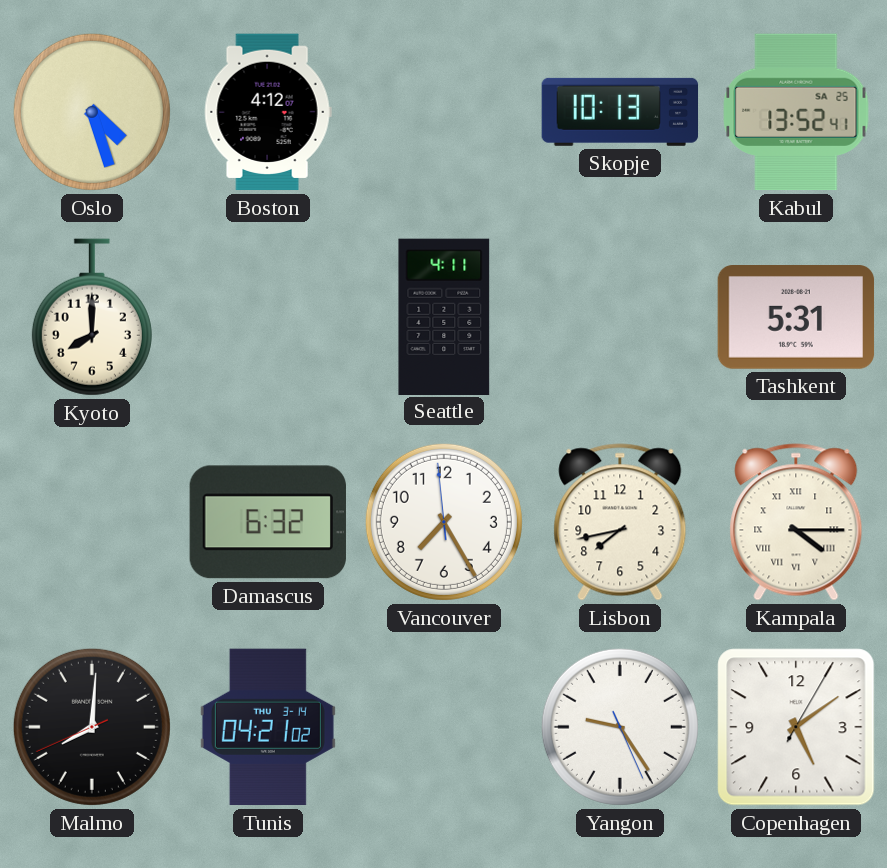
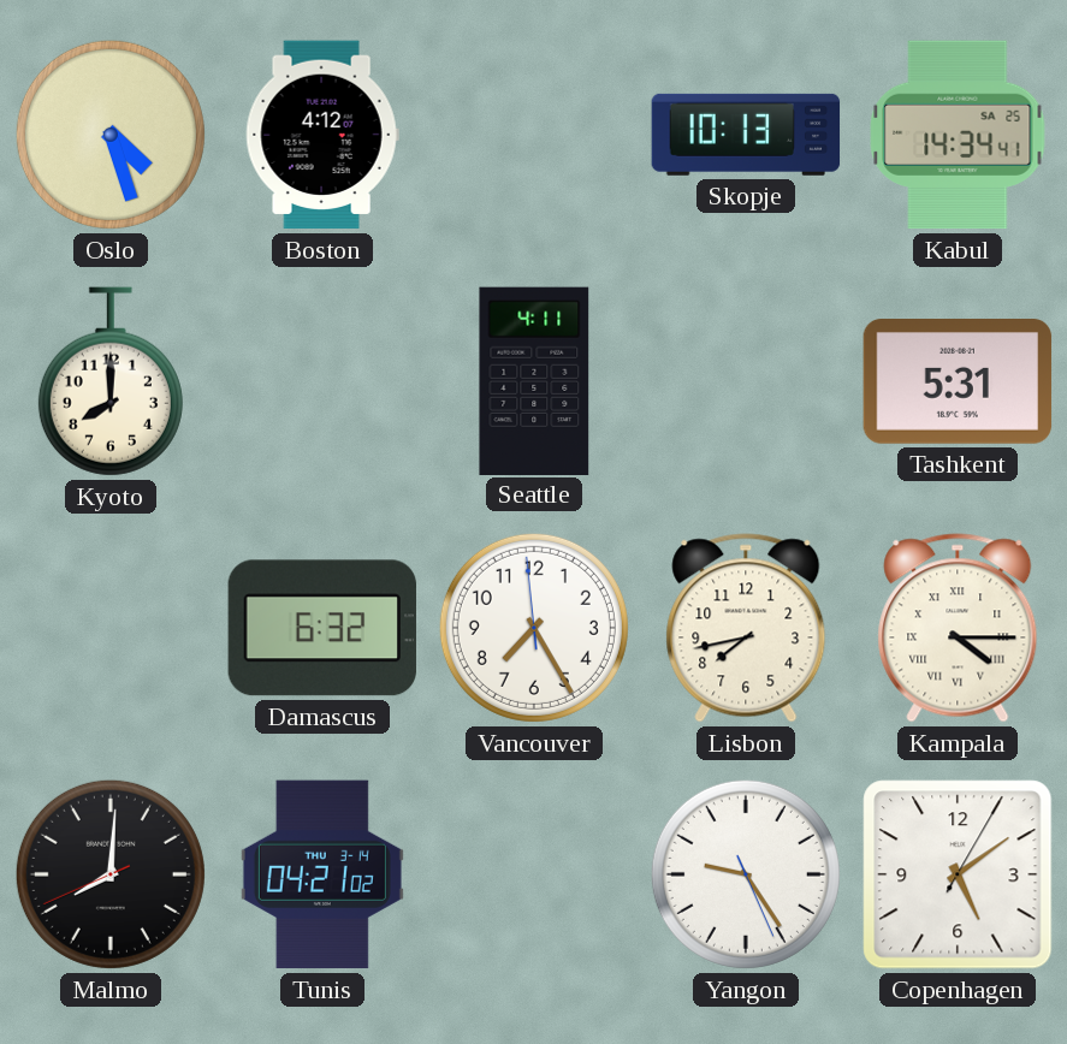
Kabul: 13:52 -> 14:34
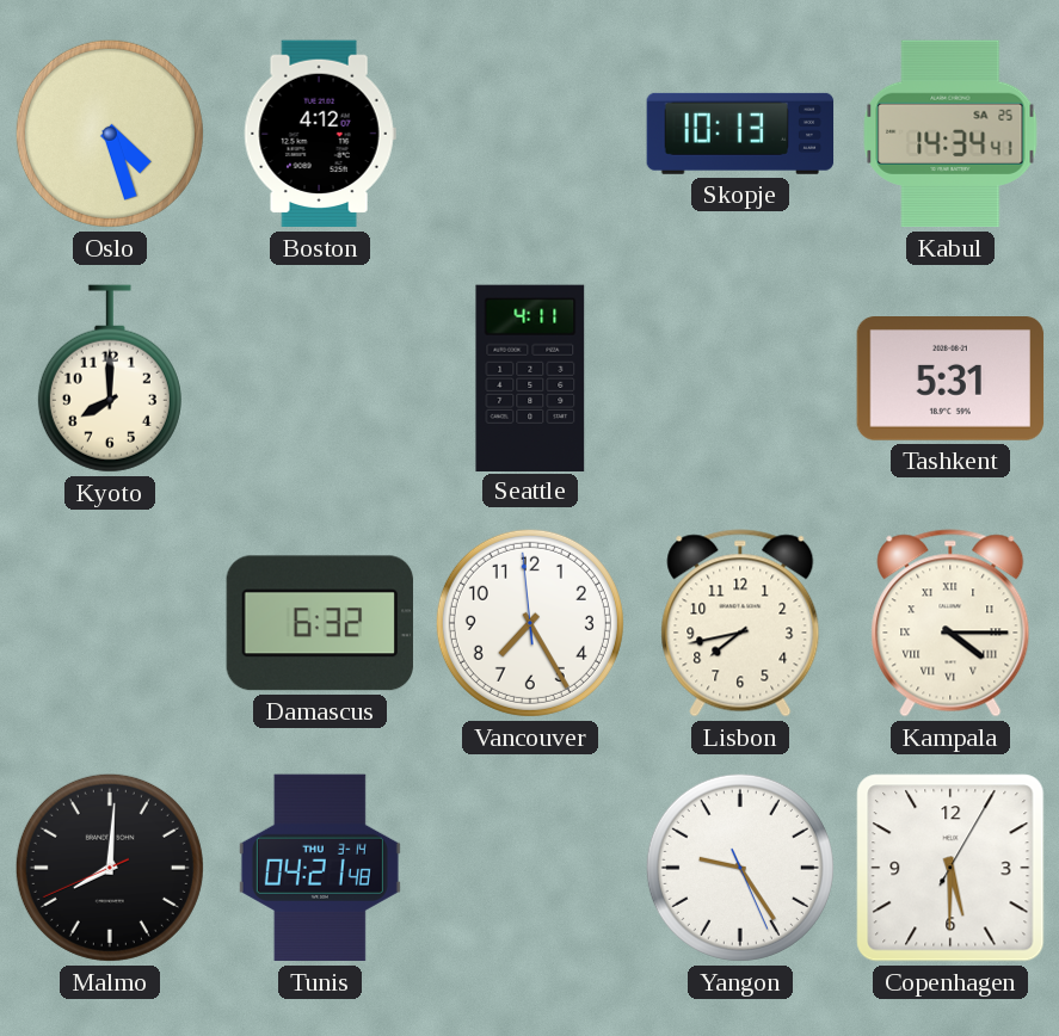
Tunis: 04:21:02 -> 04:21:48
Copenhagen: 5:09 -> 5:30
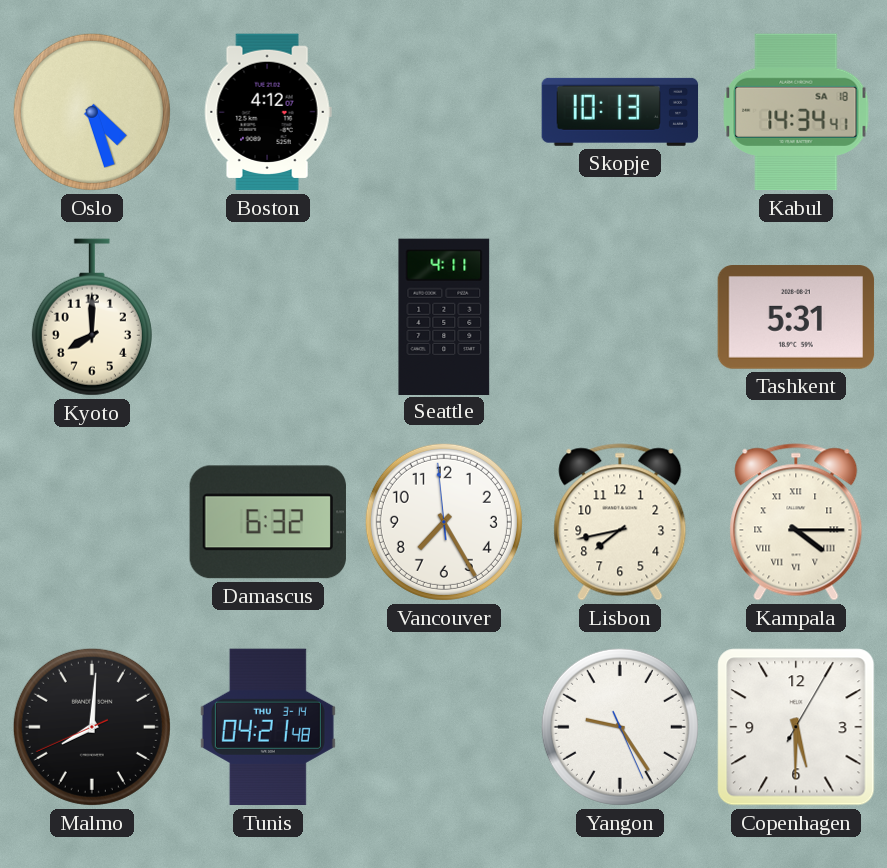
Kabul date: SA 25 -> SA 18
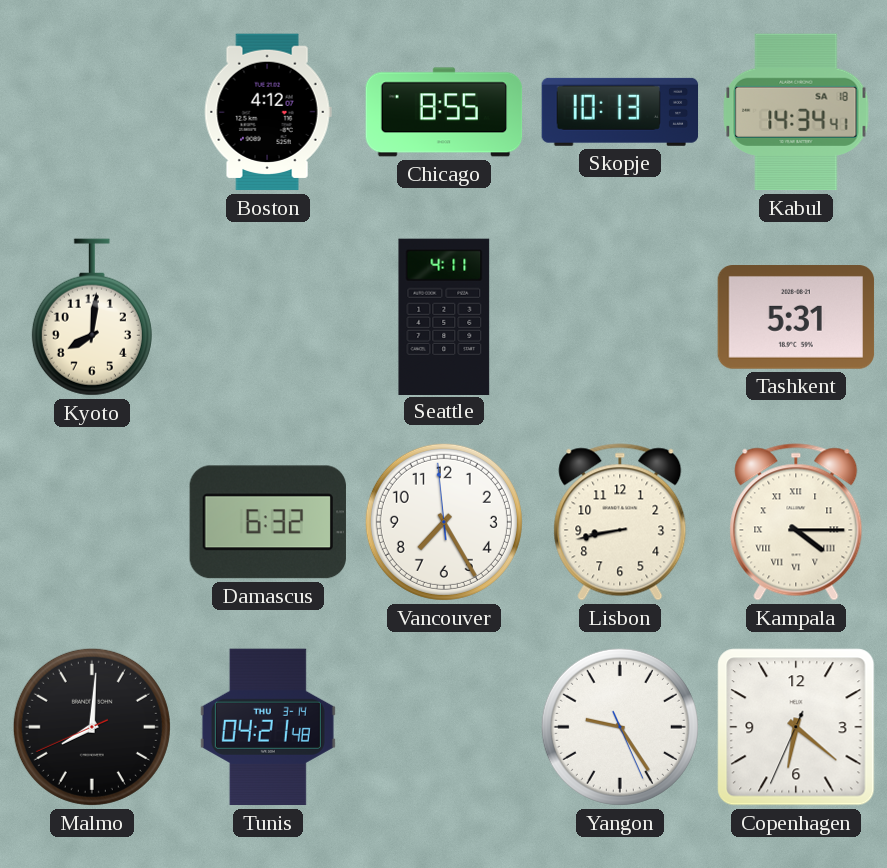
Oslo: 4:27 -> none
Chicago: none -> 8:55
Kyoto: 8:00 -> 8:01
Lisbon: 7:43 -> 8:43
Copenhagen: 5:30 -> 6:21
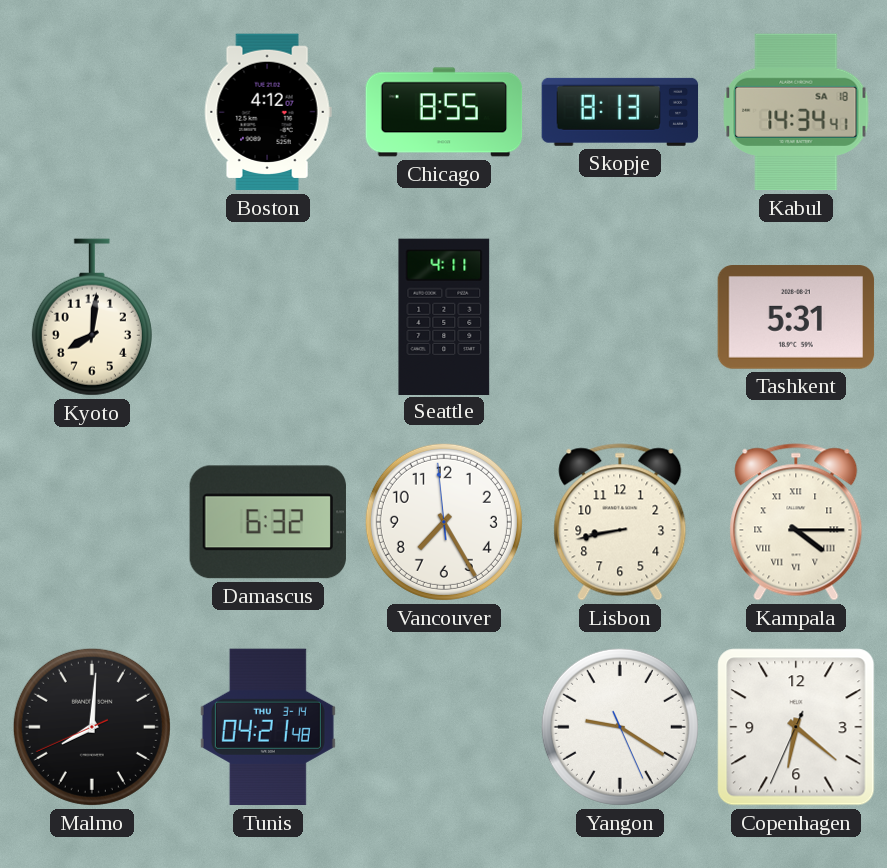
Skopje: 10:13 -> 8:13
Yangon: 9:24 -> 9:20
